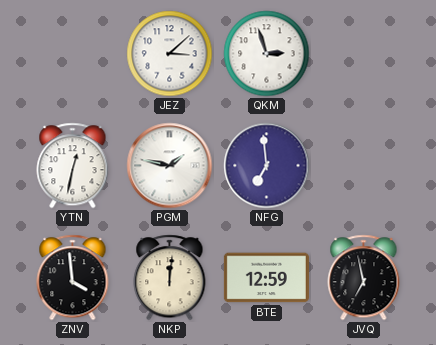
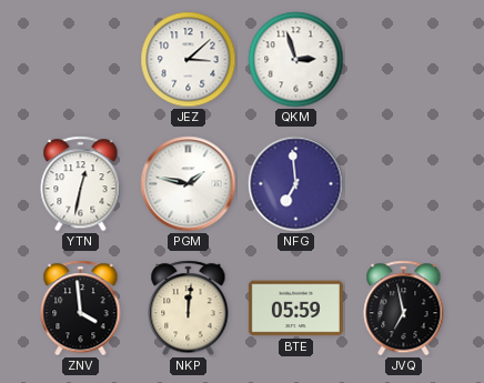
BTE: 12:59 -> 05:59
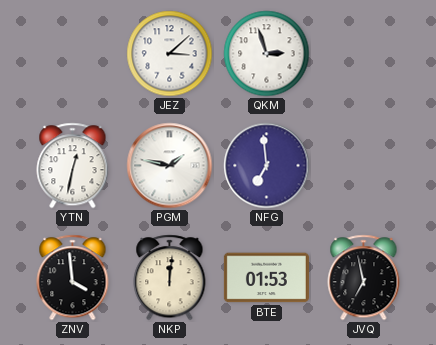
BTE: 05:59 -> 01:53
